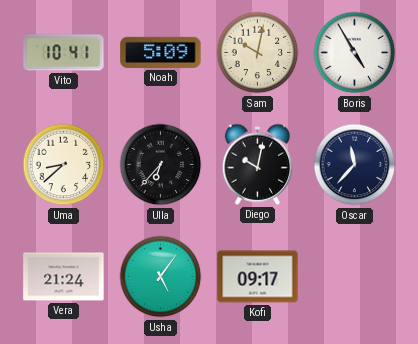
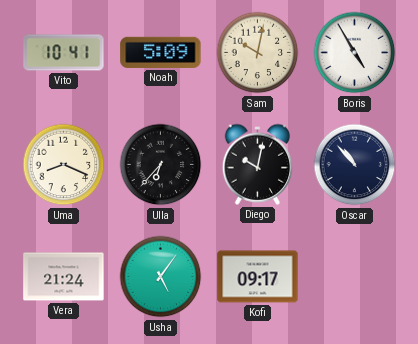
Uma: 8:38 -> 8:19
Oscar: 11:37 -> 10:53
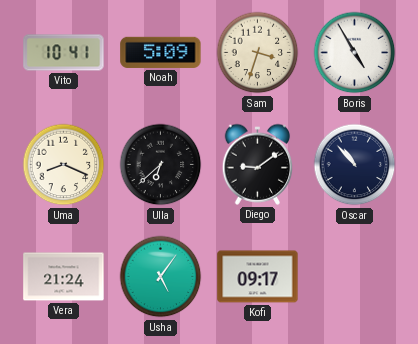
Sam: 10:02 -> 3:33
Ulla: 6:37 -> 6:38
Diego: 10:02 -> 9:09
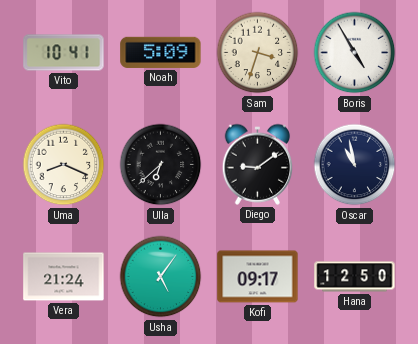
Oscar: 10:53 -> 10:58
Hana: none -> 12:50
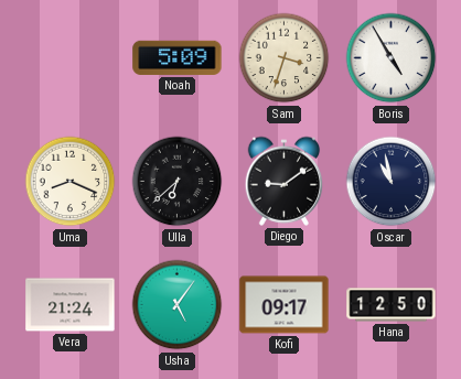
Vito: 10:41 -> none
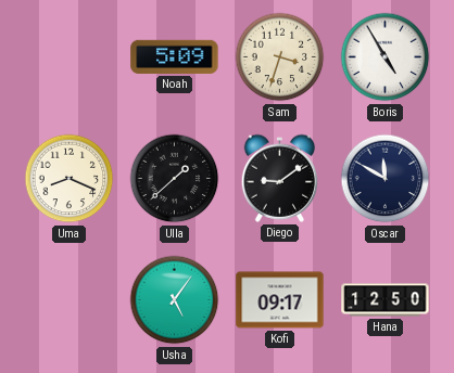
Ulla: 6:38 -> 1:38
Oscar: 10:58 -> 11:50
Vera: 21:24 -> none
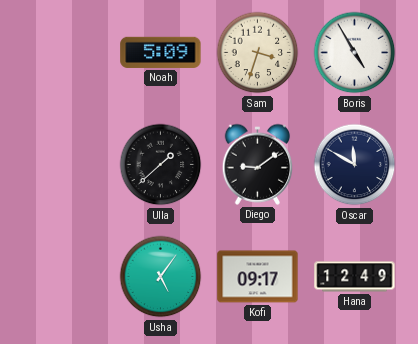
Uma: 8:19 -> none
Hana: 12:50 -> 12:49
